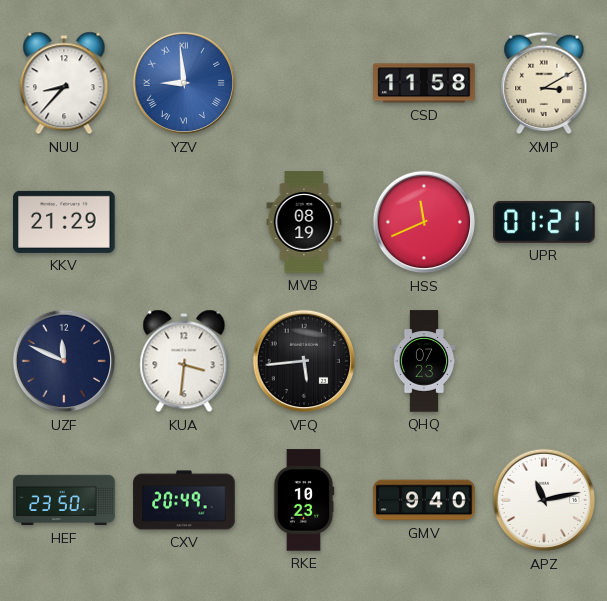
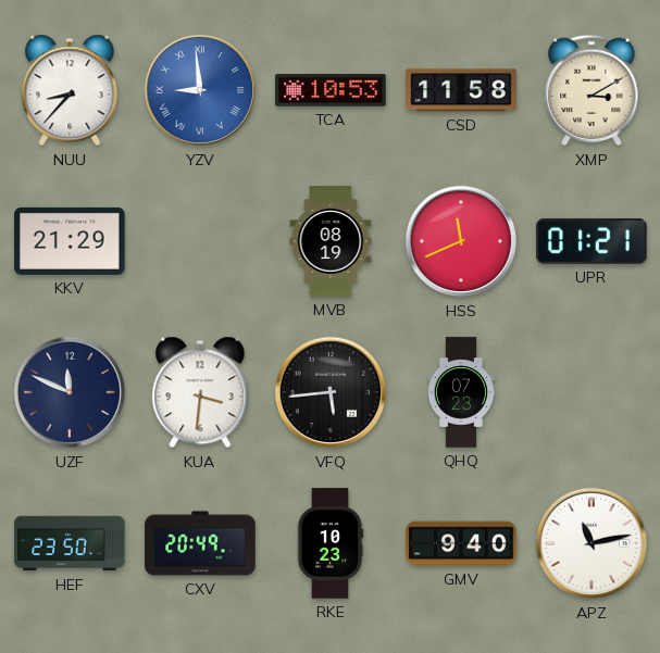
TCA: none -> 10:53
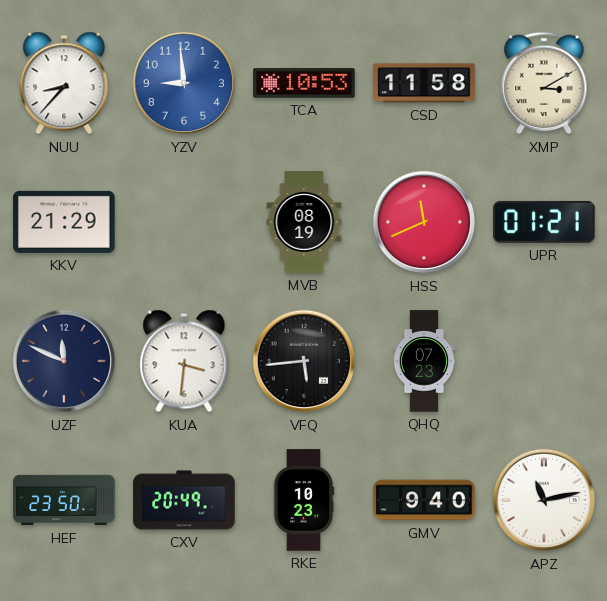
YZV numerals: Roman -> Arabic
